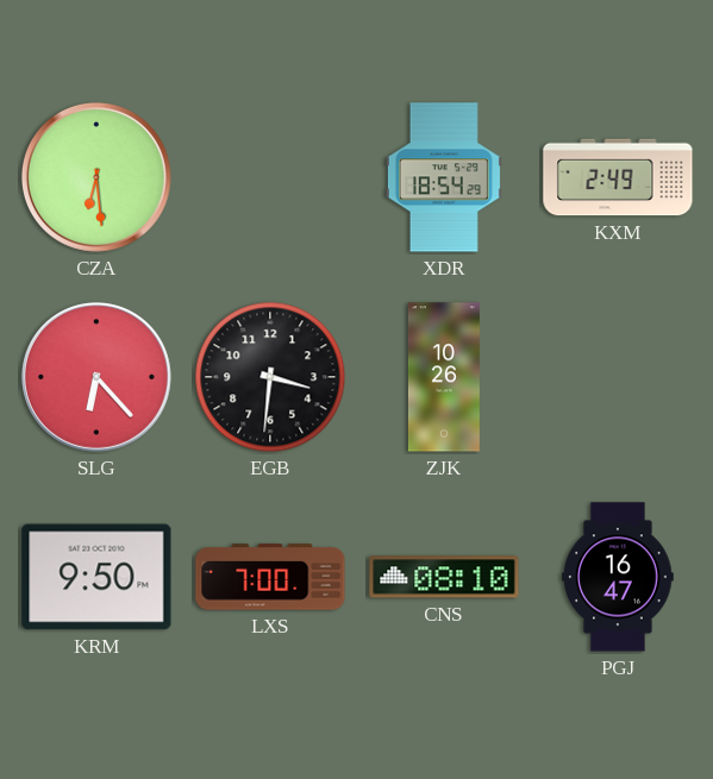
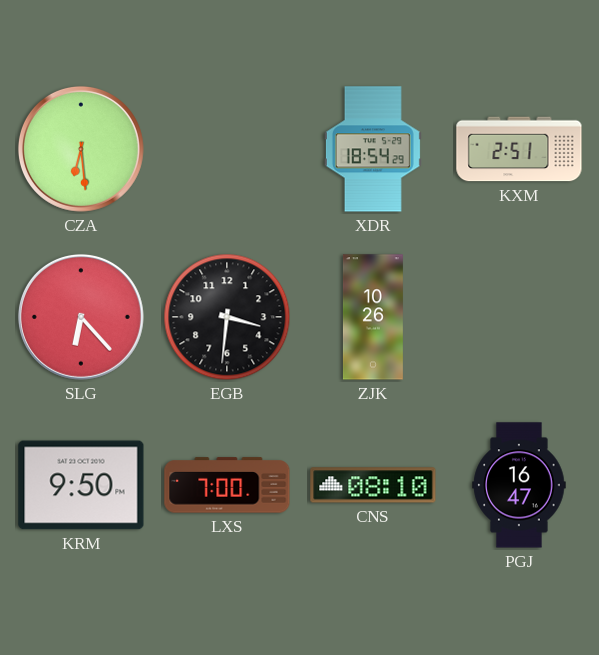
KXM: 2:49 -> 2:51
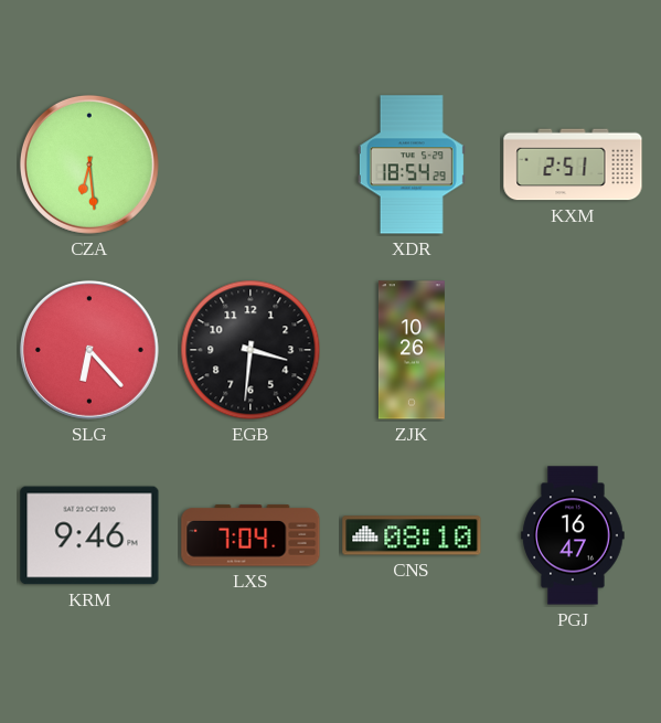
KRM: 9:50 -> 9:46
LXS: 7:00 -> 7:04
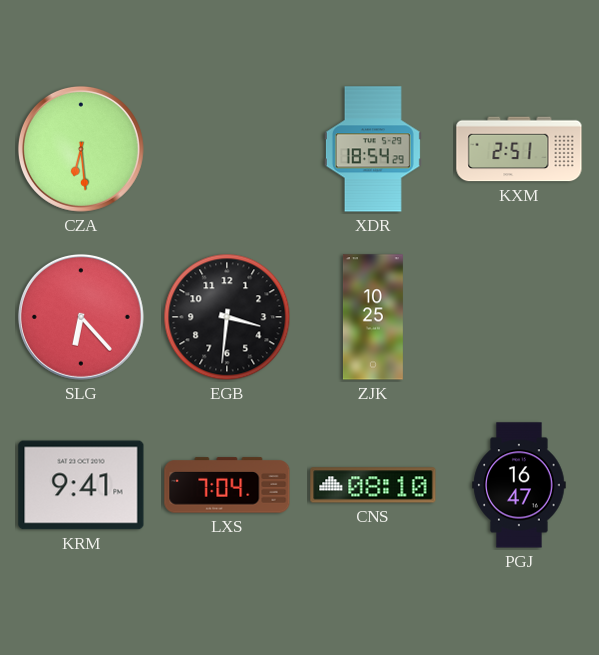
ZJK: 10:26 -> 10:25
KRM: 9:46 -> 9:41
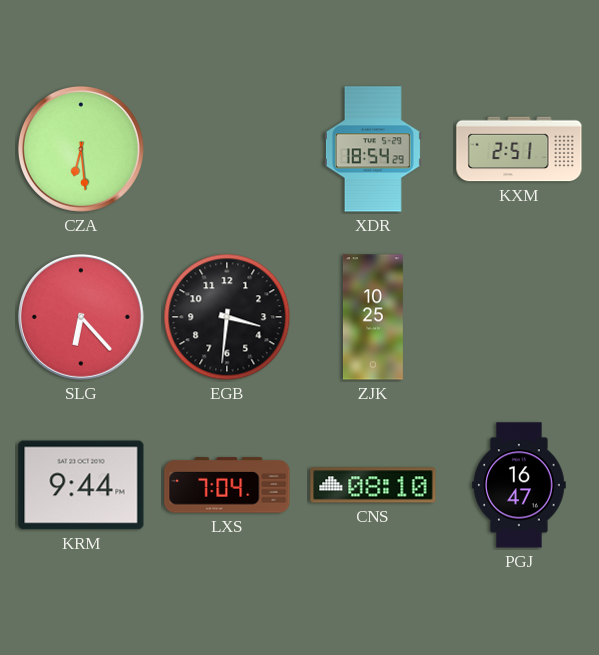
KRM: 9:41 -> 9:44
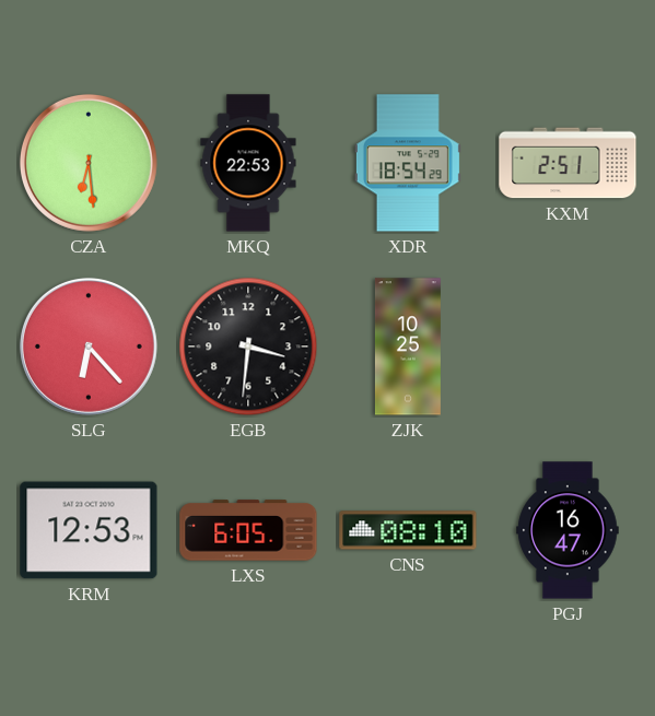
MKQ: none -> 22:53
KRM: 9:44 -> 12:53
LXS: 7:04 -> 6:05
